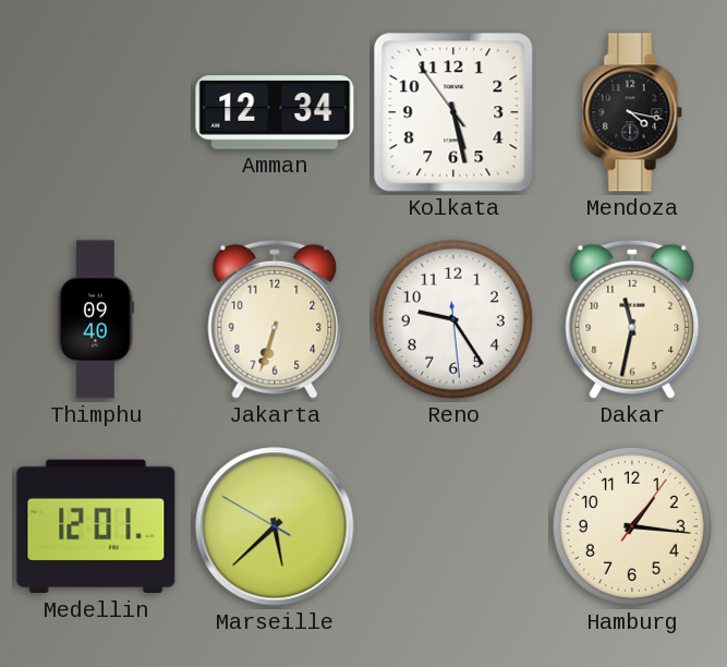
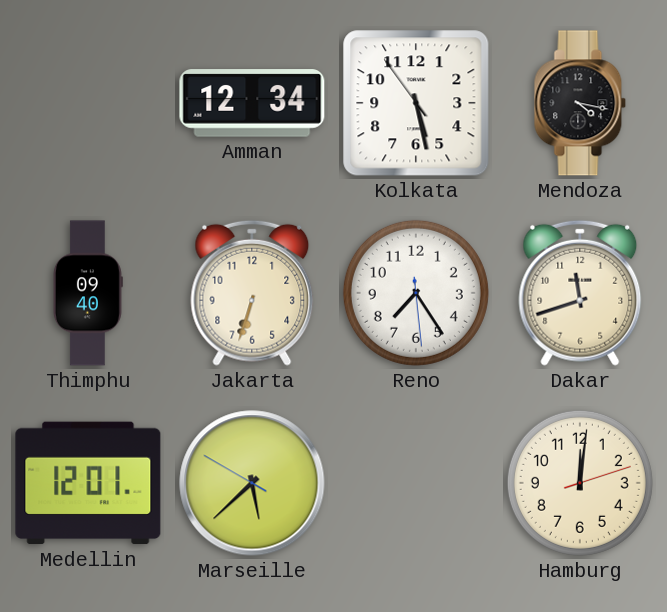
Reno: 9:24 -> 7:24
Dakar: 11:32 -> 11:42
Hamburg: 1:16 -> 12:01
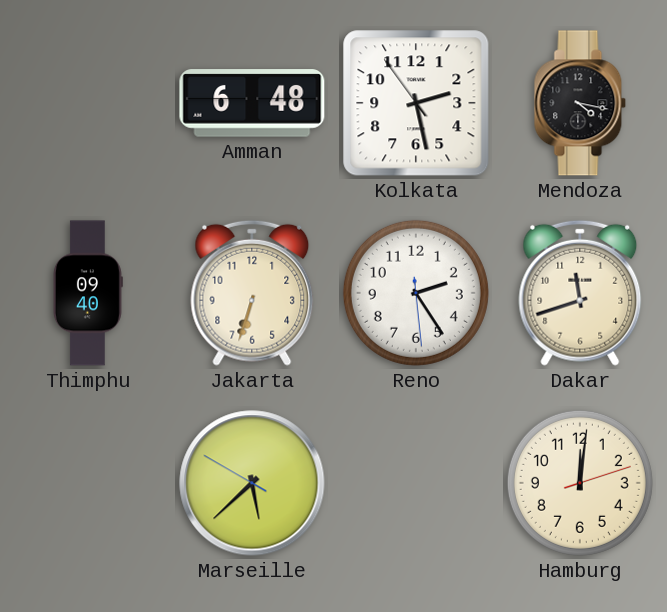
Amman: 12:34 -> 6:48
Kolkata: 5:27 -> 2:27
Reno: 7:24 -> 2:24
Medellin: 12:01 -> none
